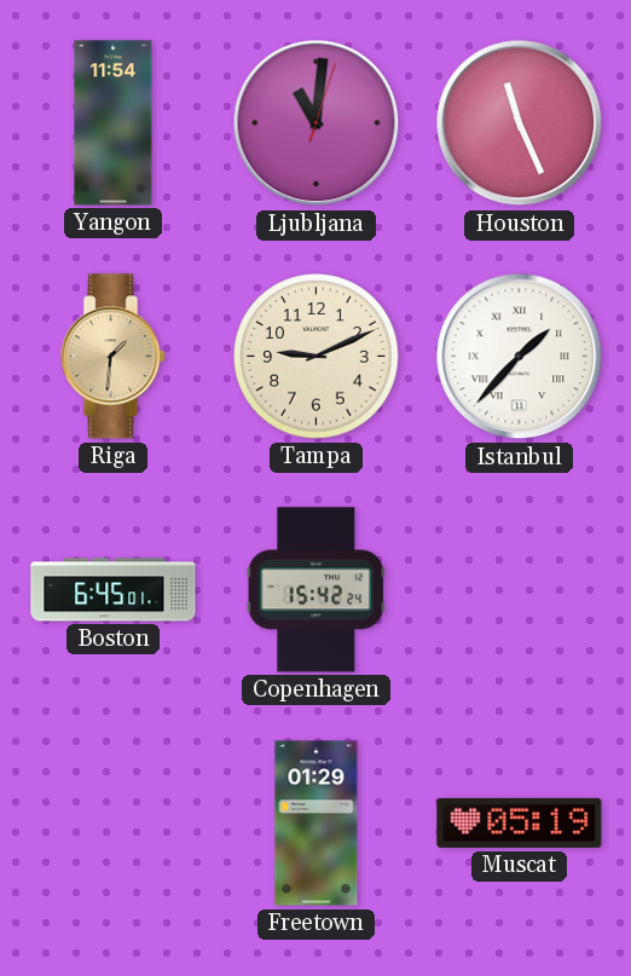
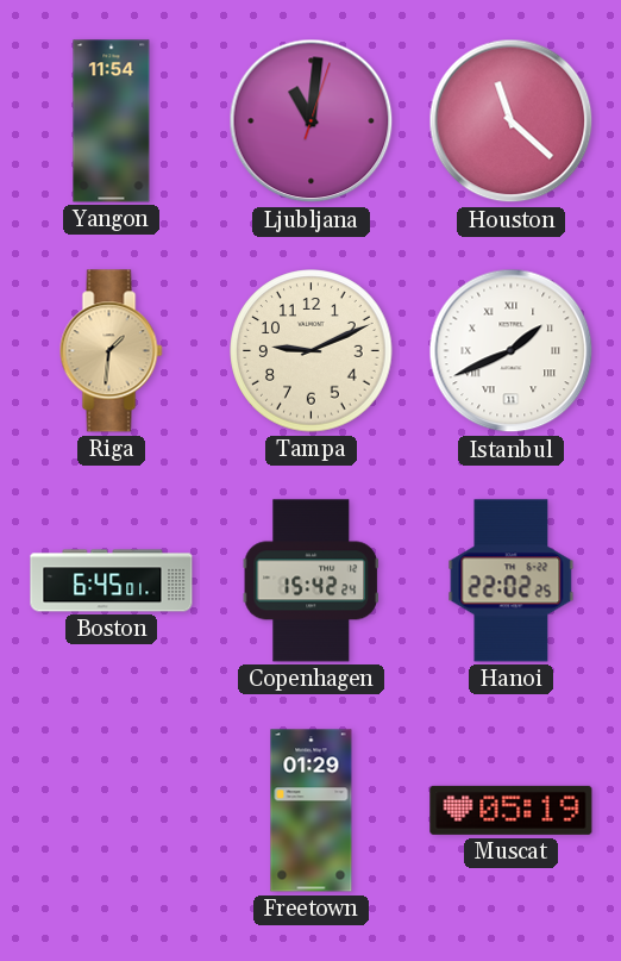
Houston: 11:26 -> 11:22
Istanbul: 1:37 -> 1:41
Hanoi: none -> 22:02
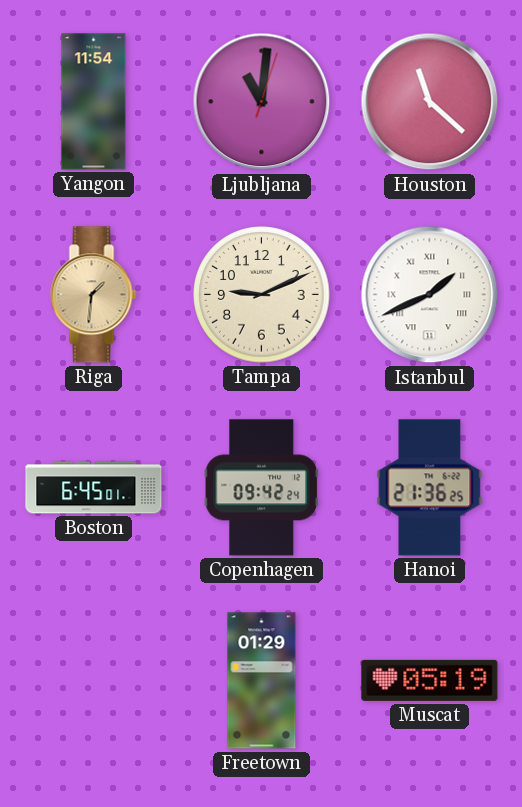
Copenhagen: 15:42 -> 09:42
Hanoi: 22:02 -> 21:36
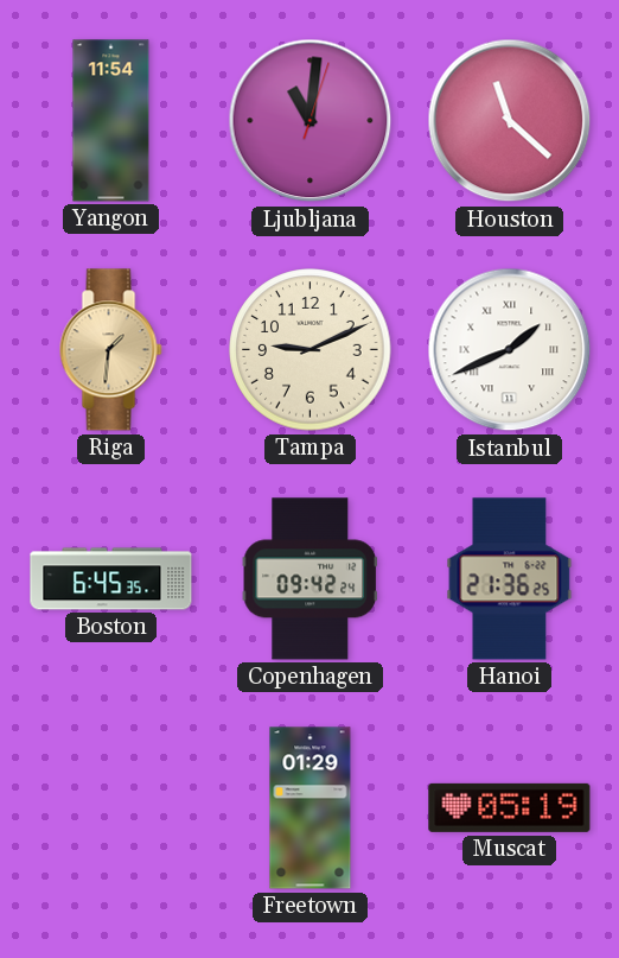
Boston: 6:45:01 -> 6:45:35
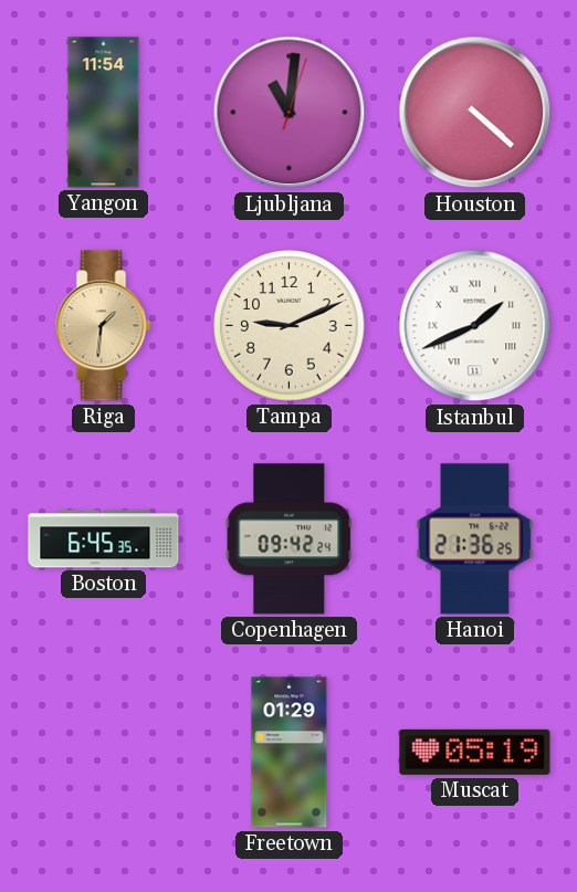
Houston: 11:22 -> 4:22
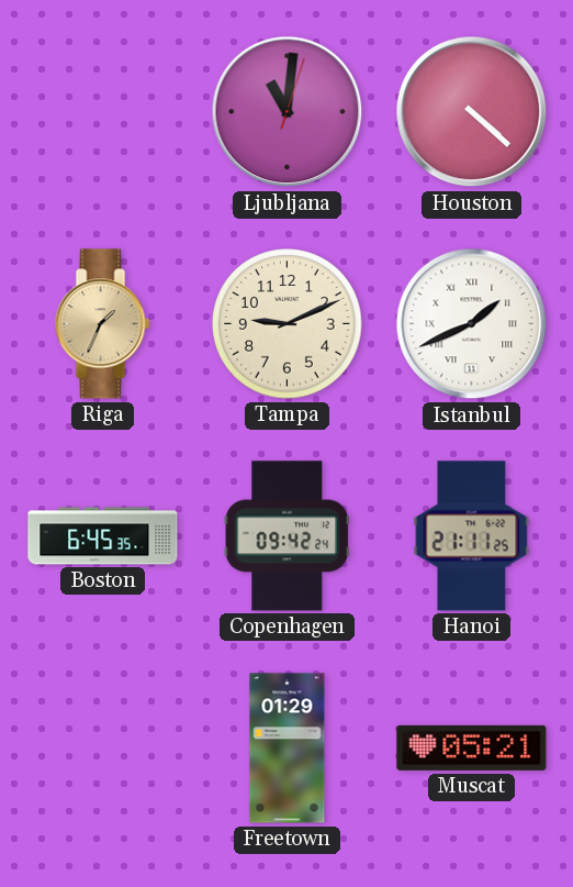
Yangon: 11:54 -> none
Riga: 1:31 -> 1:34
Hanoi: 21:36 -> 21:11
Muscat: 05:19 -> 05:21
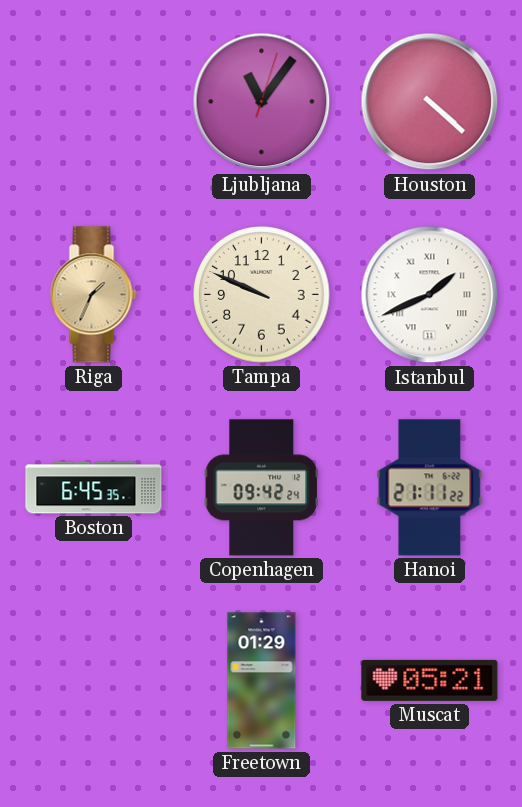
Ljubljana: 11:01 -> 11:06
Tampa: 9:11 -> 9:49
Hanoi: 21:11:25 -> 21:11:22
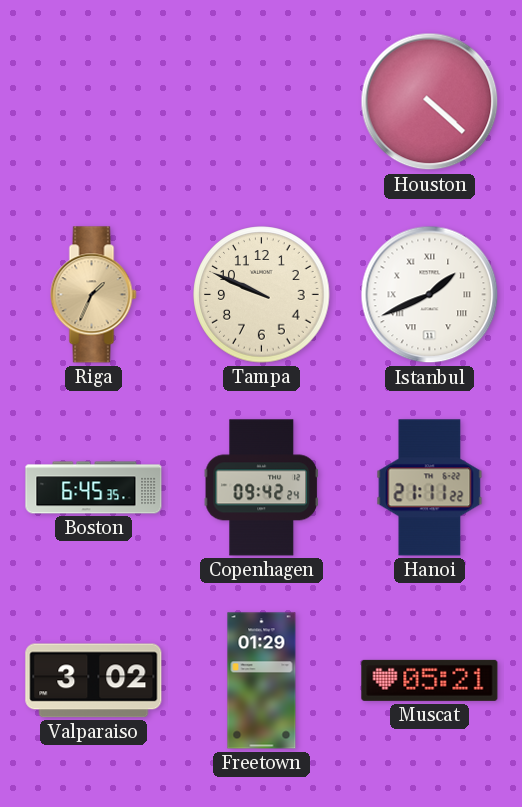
Ljubljana: 11:06 -> none
Valparaiso: none -> 3:02
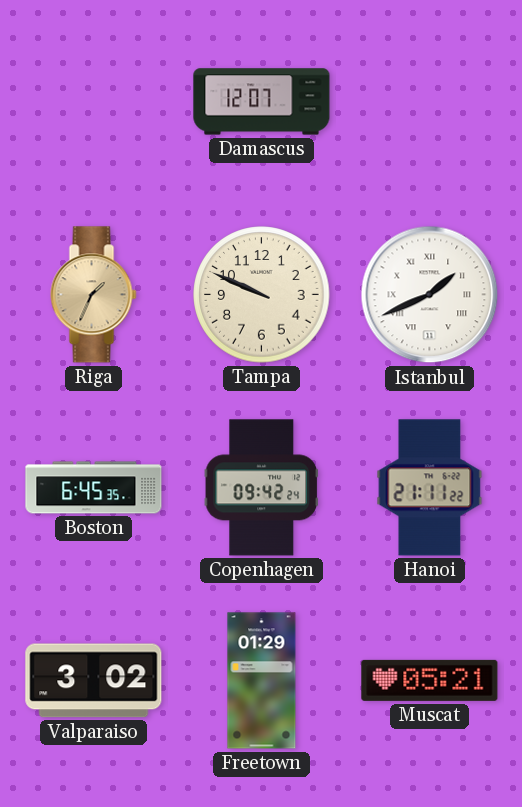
Damascus: none -> 12:07
Houston: 4:22 -> none
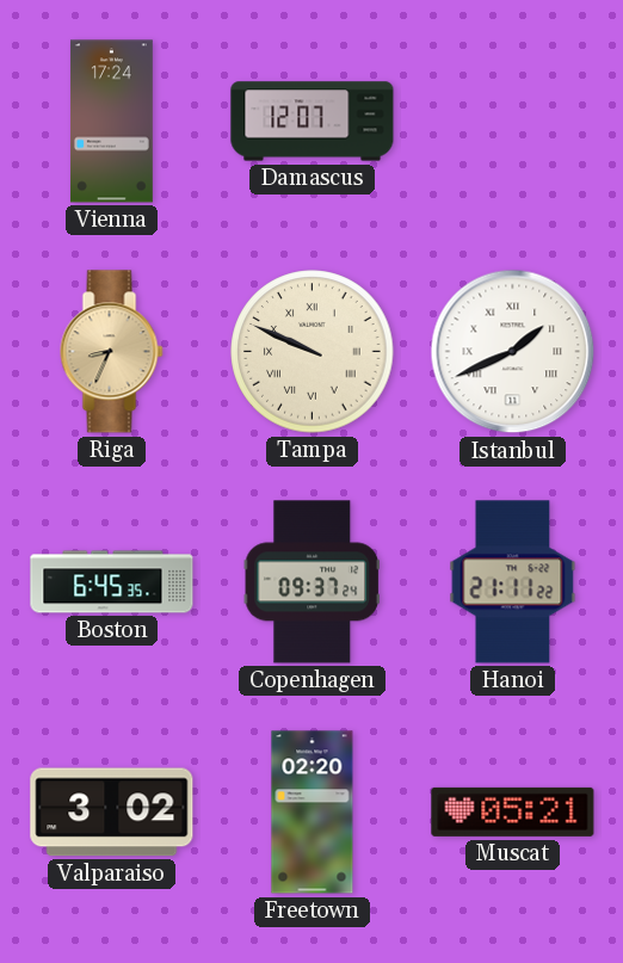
Vienna: none -> 17:24
Riga: 1:34 -> 8:34
Tampa numerals: Arabic -> Roman
Copenhagen: 09:42 -> 09:37
Freetown: 01:29 -> 02:20
